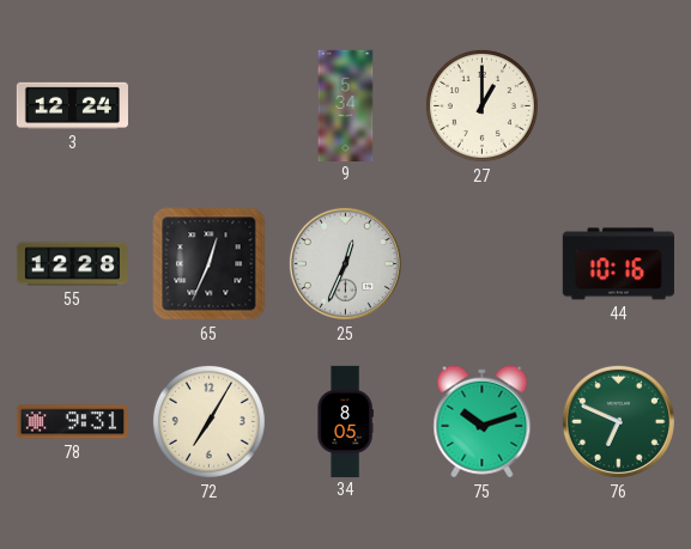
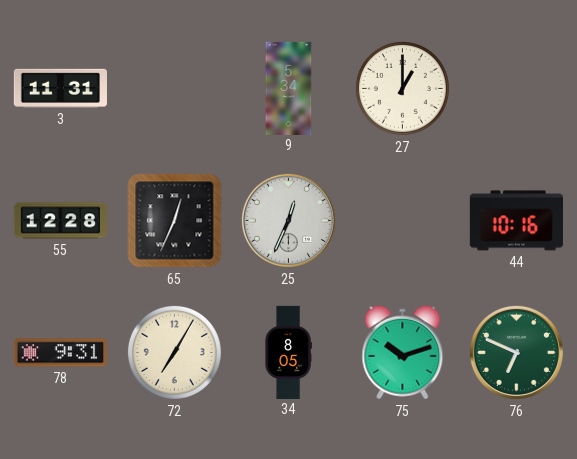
3: 12:24 -> 11:31
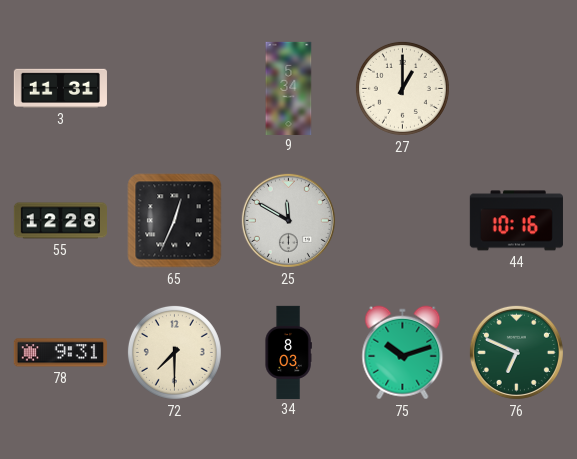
25: 12:34 -> 11:50
72: 7:05 -> 7:30
34: 8:05 -> 8:03
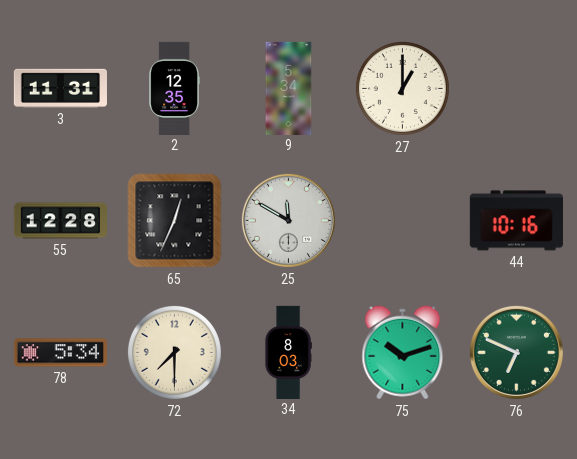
2: none -> 12:35
78: 9:31 -> 5:34
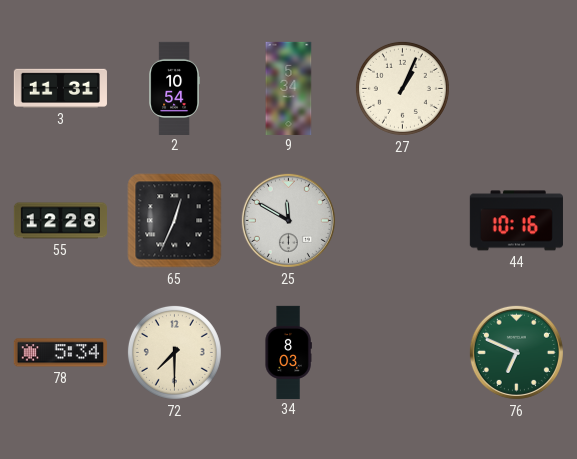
2: 12:35 -> 10:54
27: 1:00 -> 1:04
75: 10:12 -> none
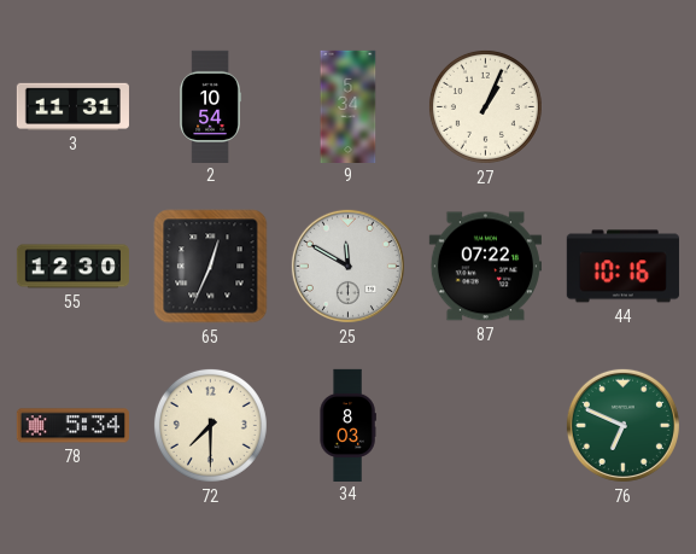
55: 12:28 -> 12:30
87: none -> 07:22
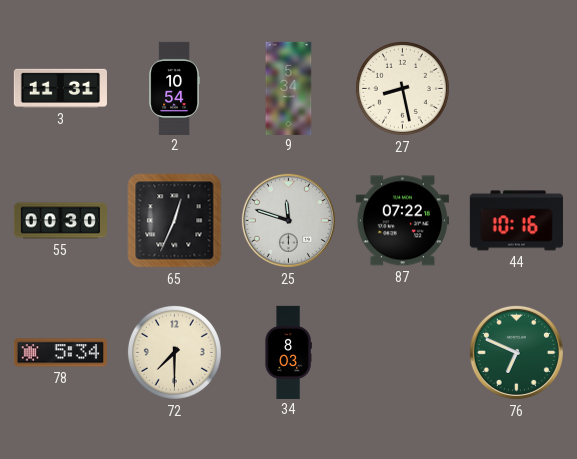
27: 1:04 -> 8:28
55: 12:30 -> 00:30
25: 11:50 -> 11:48
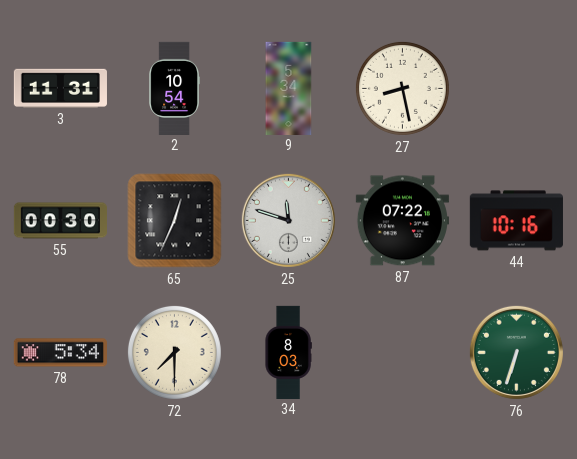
76: 6:49 -> 6:33
